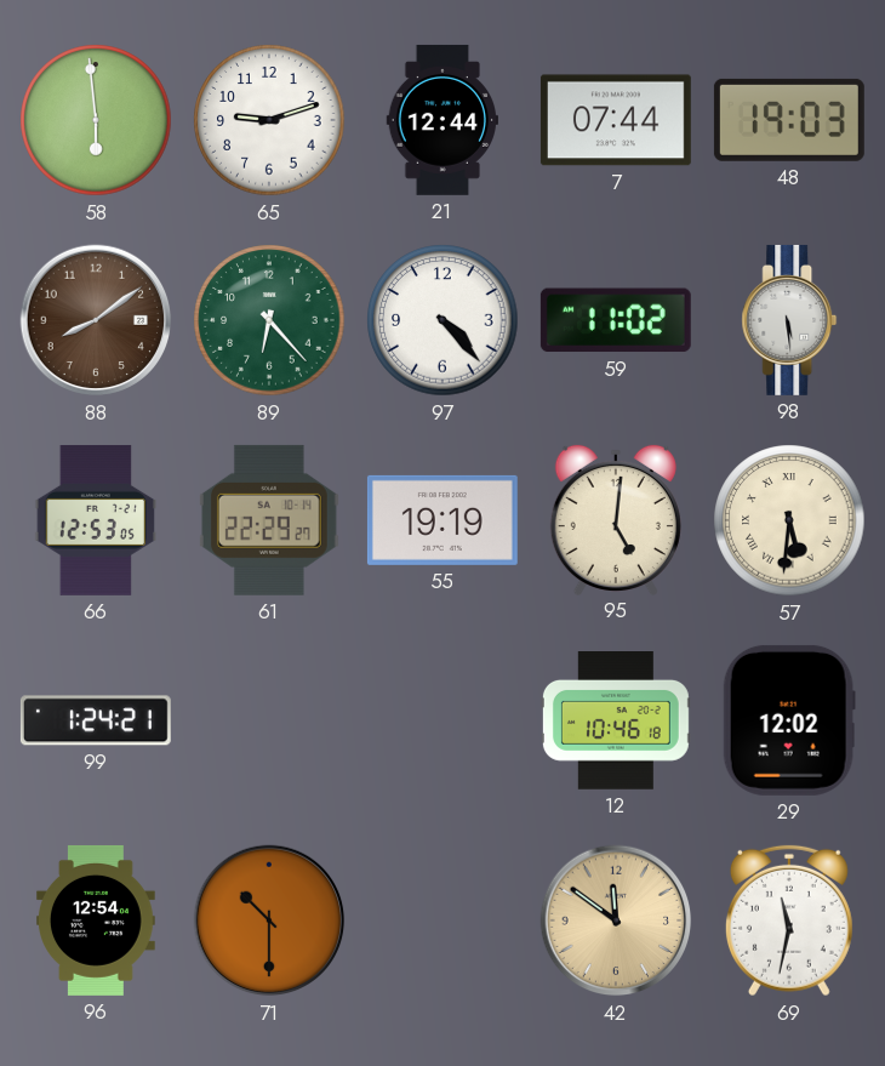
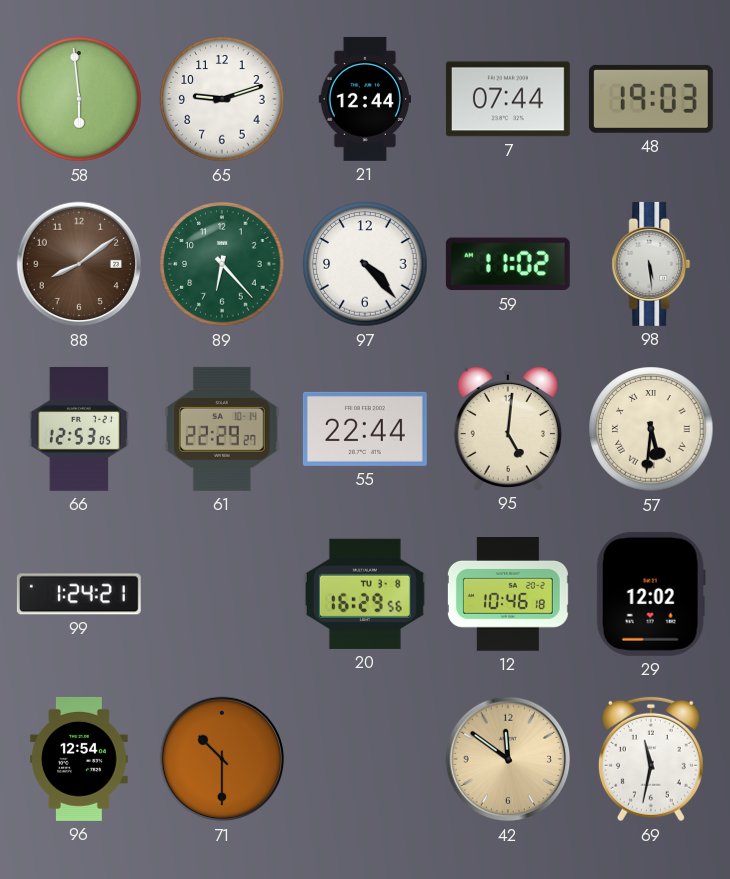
55: 19:19 -> 22:44
20: none -> 16:29
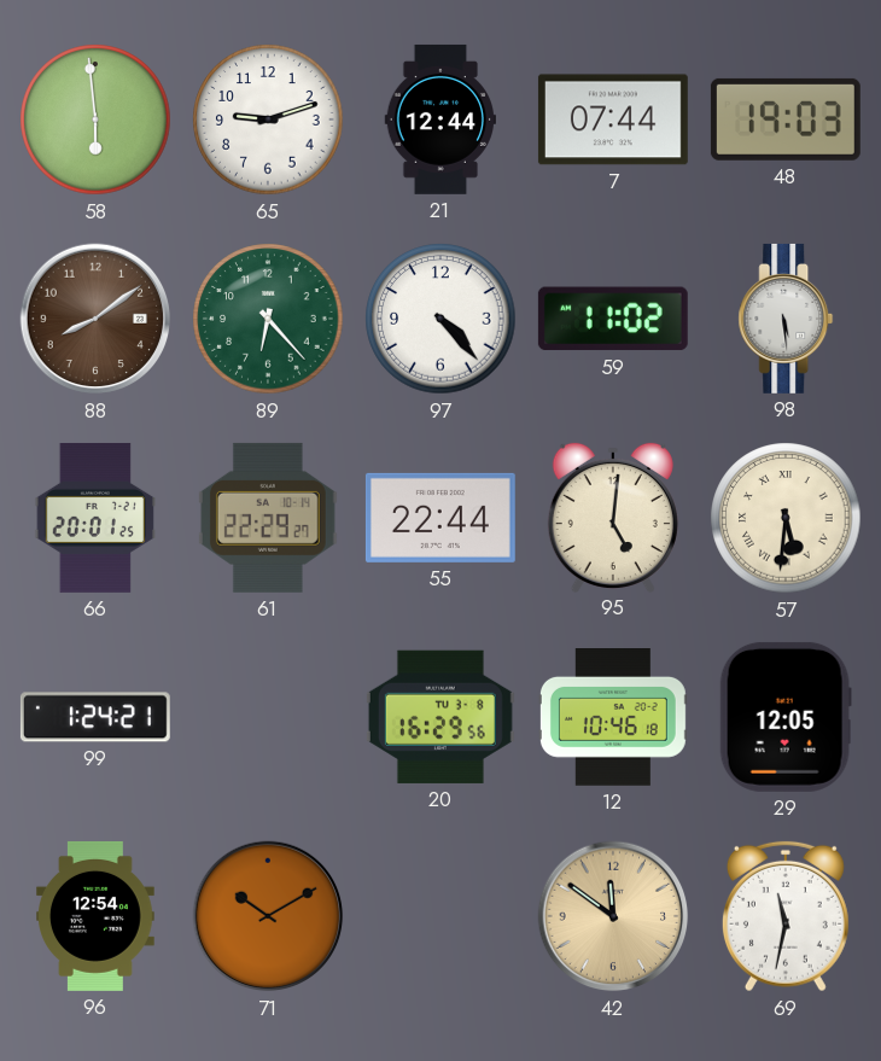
66: 12:53 -> 20:01
29: 12:02 -> 12:05
71: 10:30 -> 10:10
